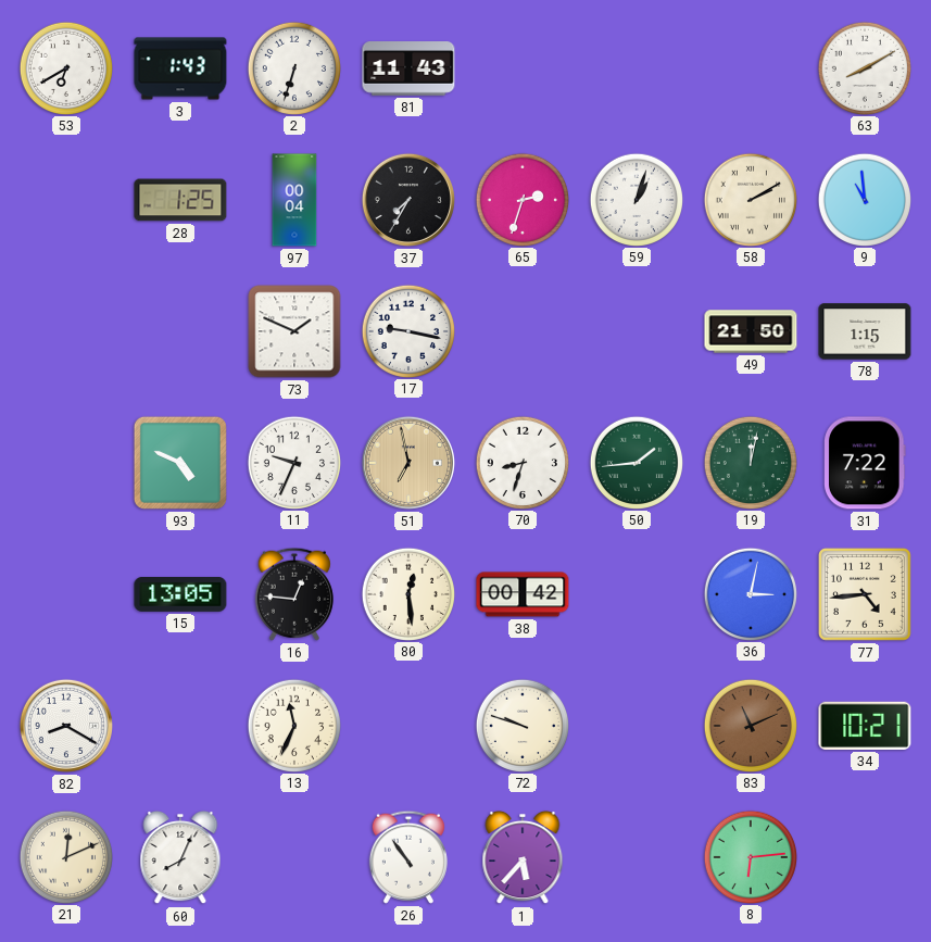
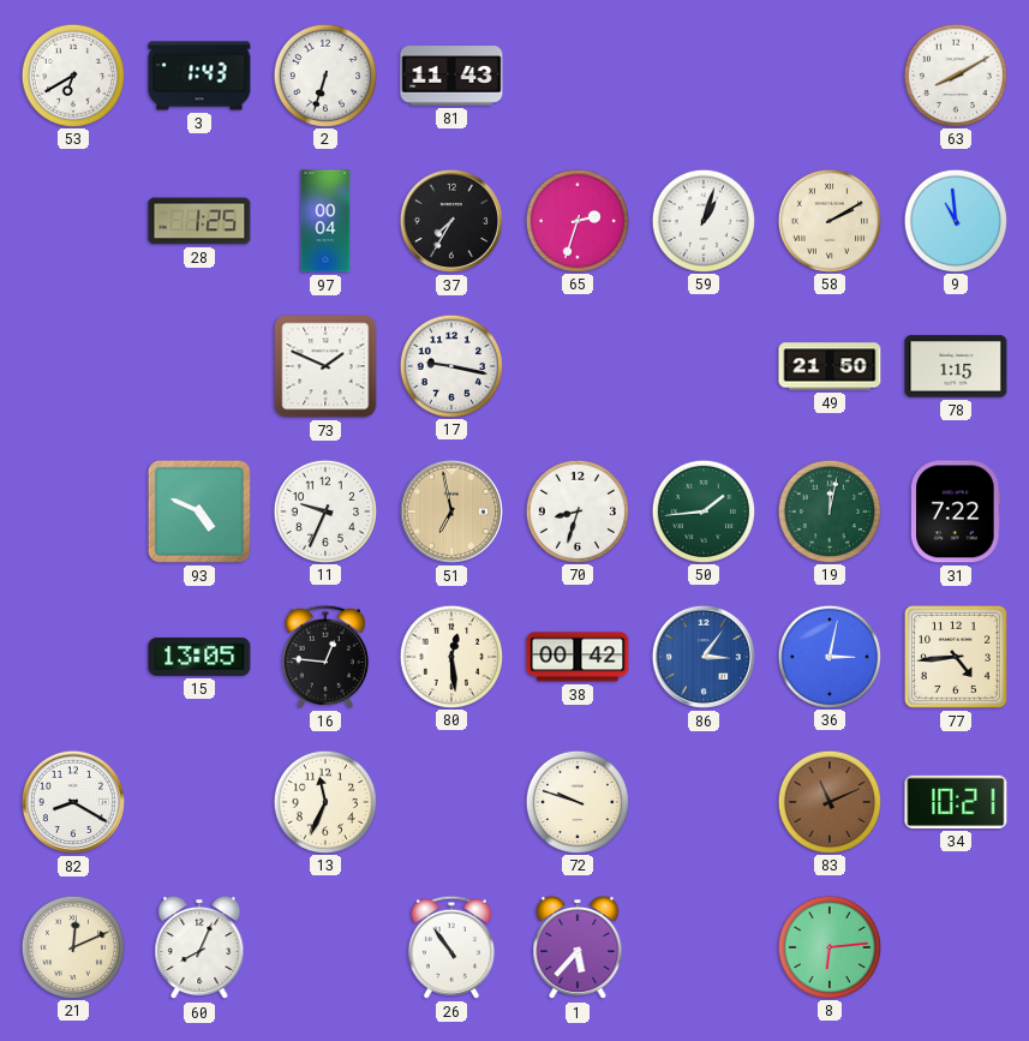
86: none -> 3:06
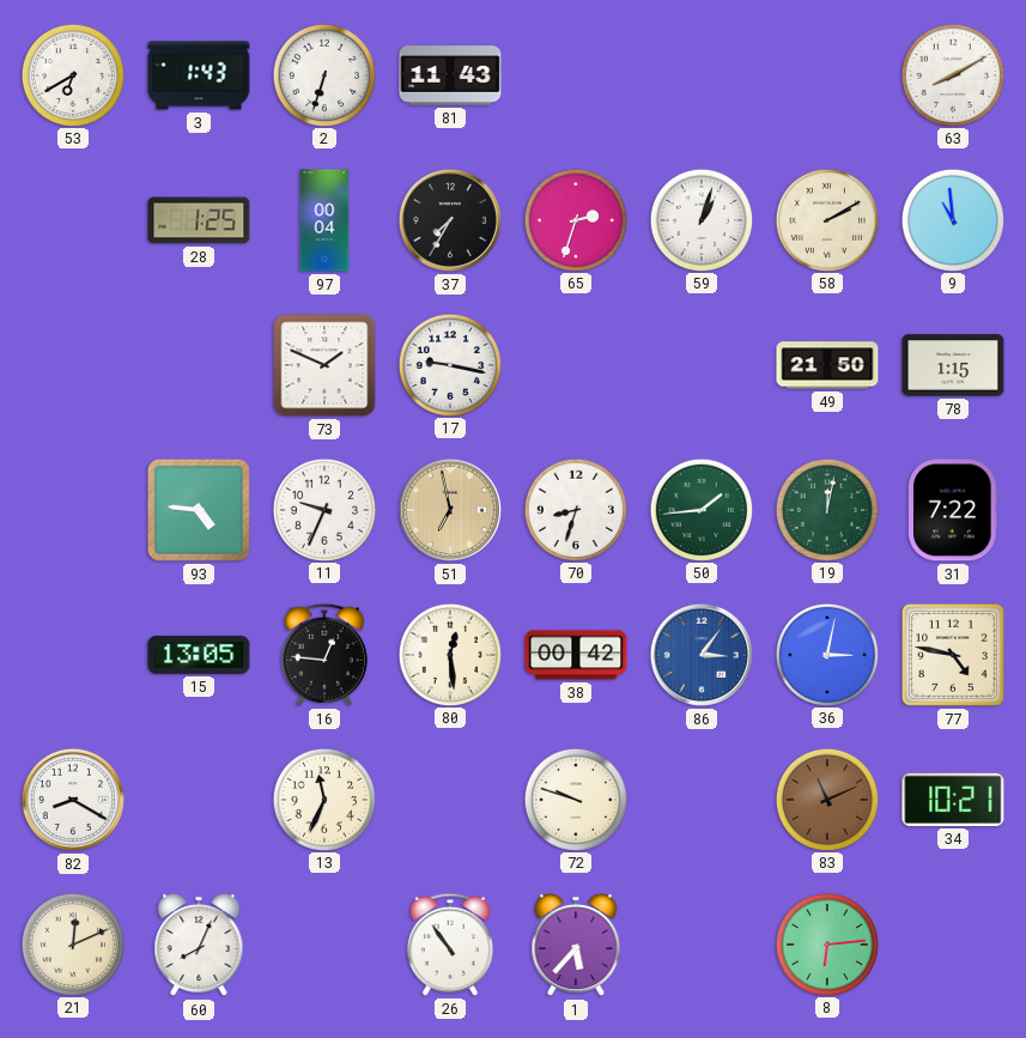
93: 4:49 -> 4:46
77: 4:44 -> 4:47
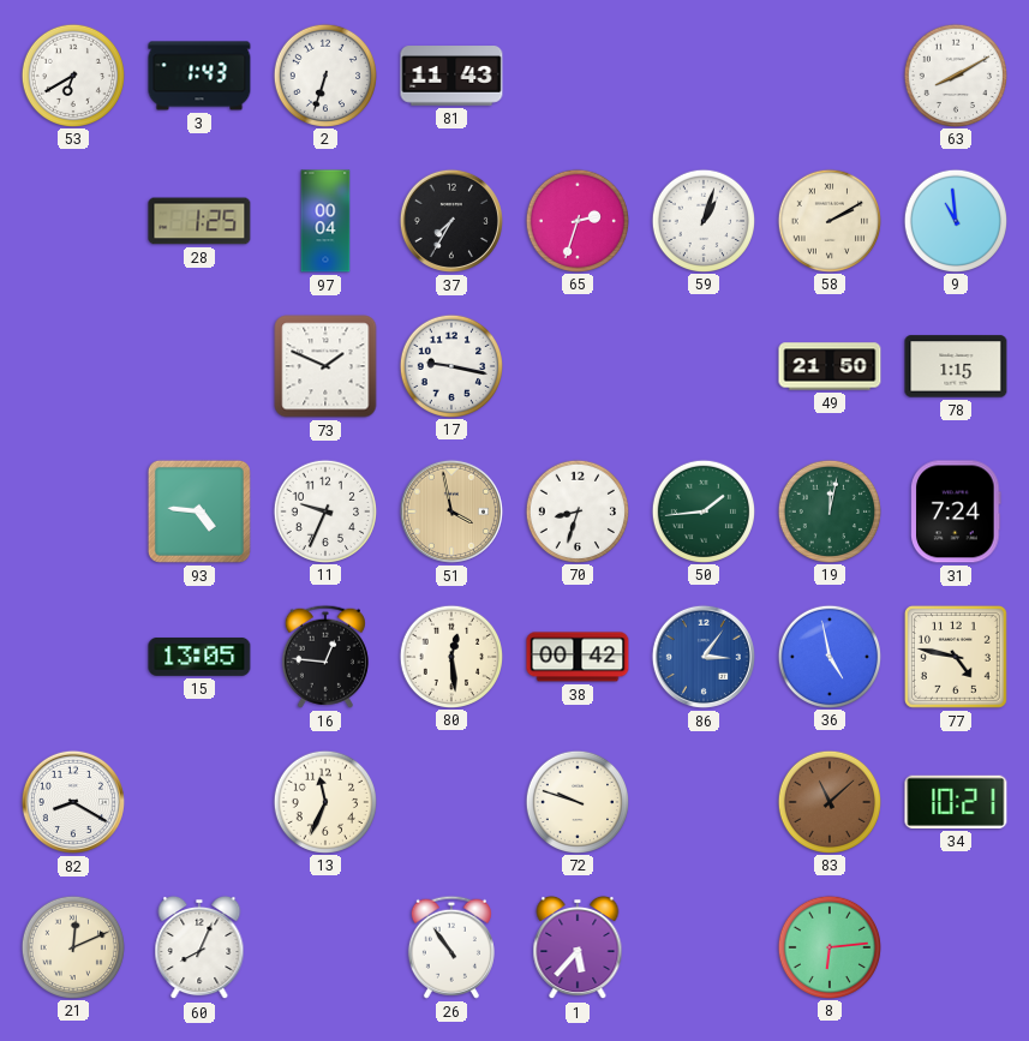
51: 6:58 -> 3:58
31: 7:22 -> 7:24
36: 3:02 -> 4:58
83: 11:11 -> 11:08
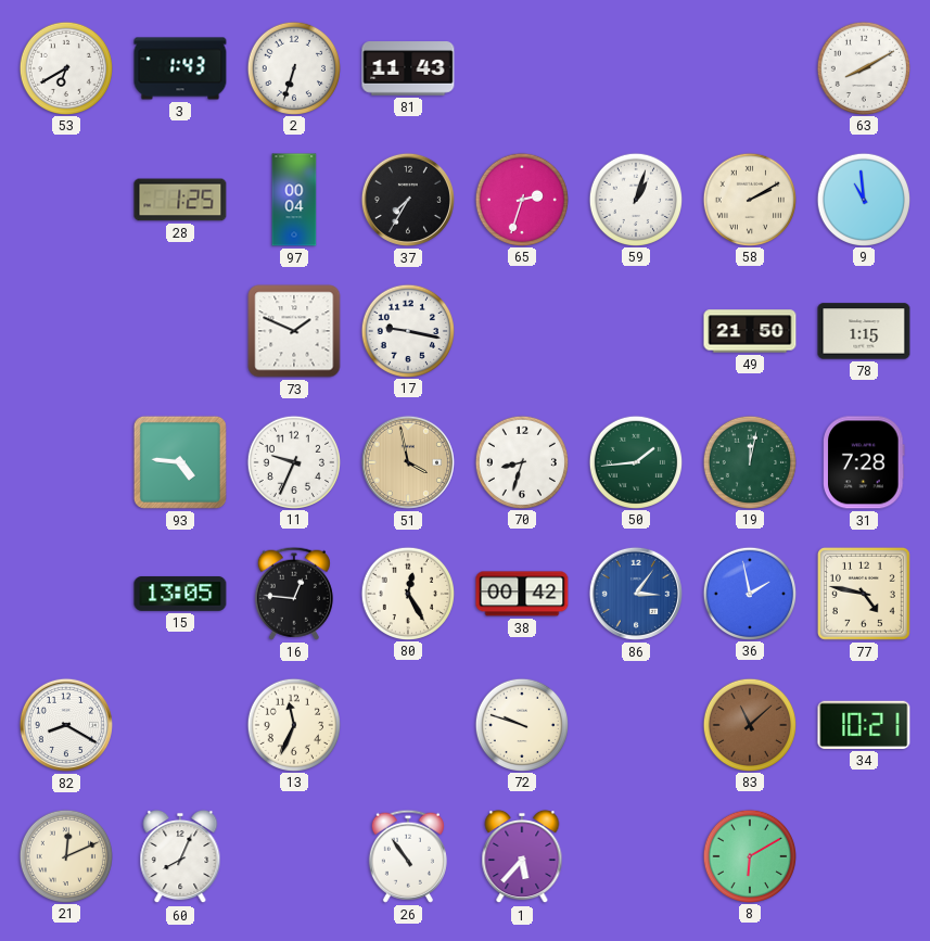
31: 7:24 -> 7:28
80: 12:29 -> 12:25
36: 4:58 -> 1:58
8: 6:14 -> 6:10
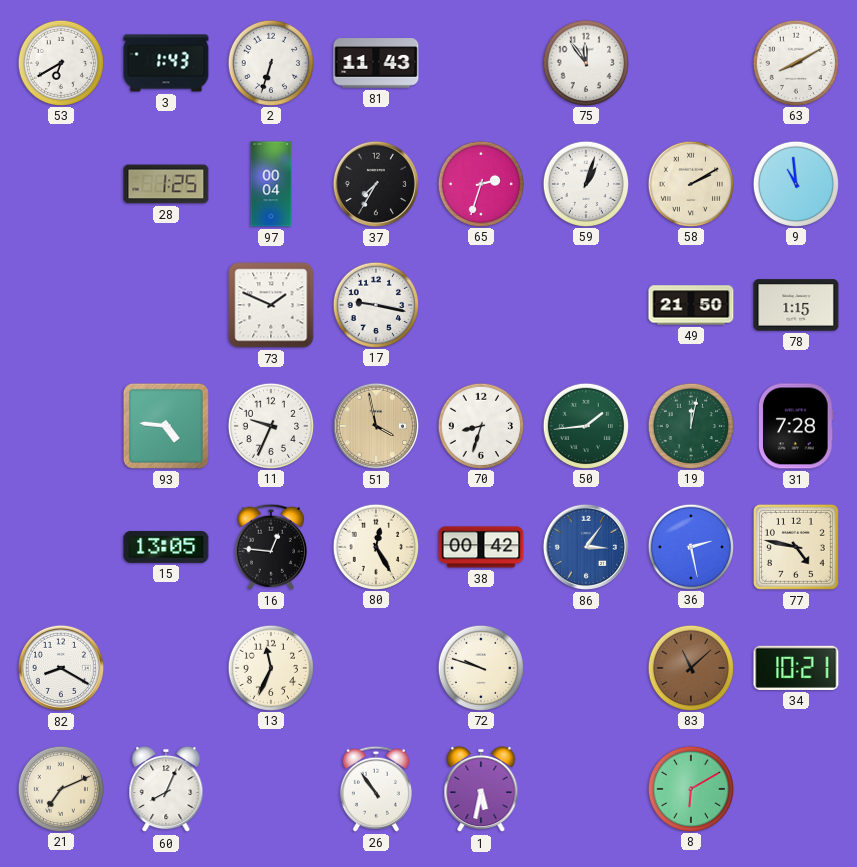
75: none -> 11:54
36: 1:58 -> 2:28
21: 12:11 -> 7:11
1: 5:37 -> 5:32
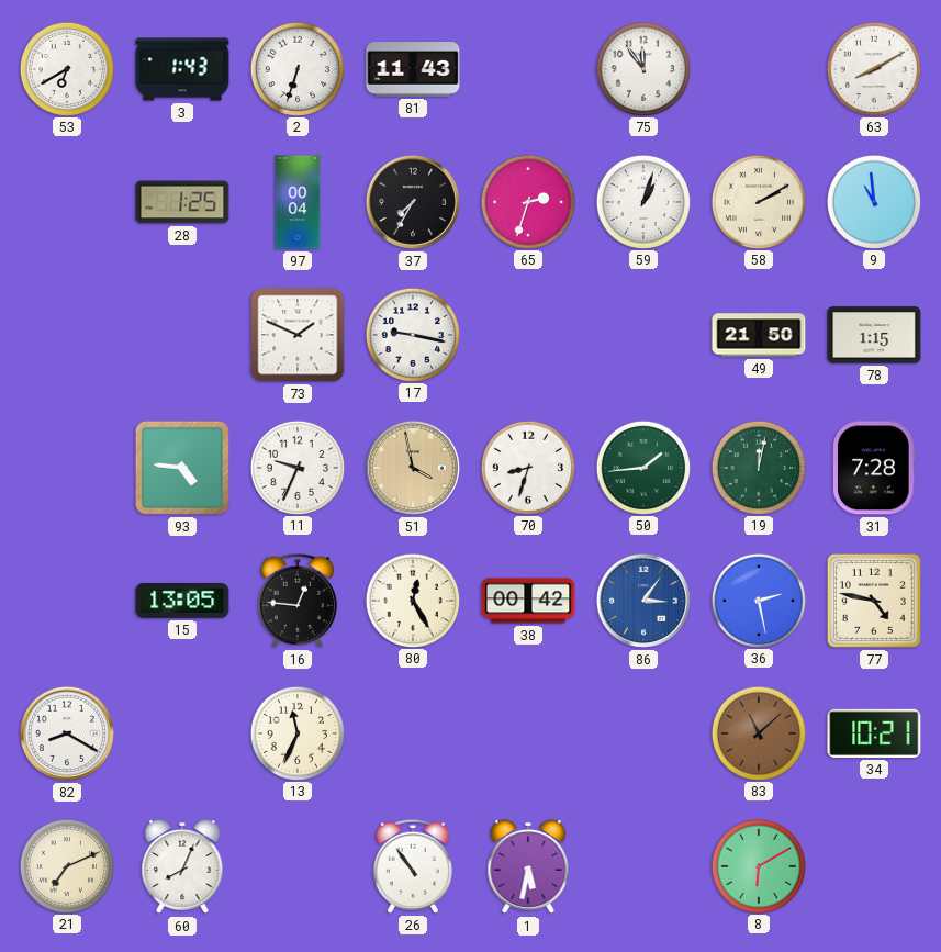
72: 9:48 -> none
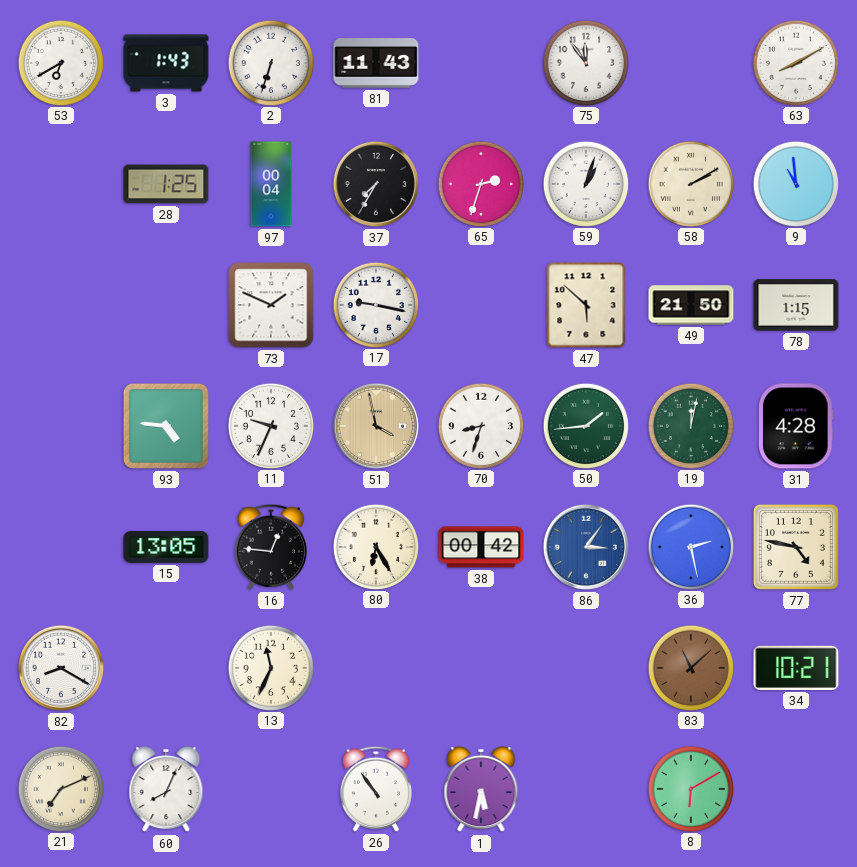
47: none -> 5:52
31: 7:28 -> 4:28
80: 12:25 -> 6:25
